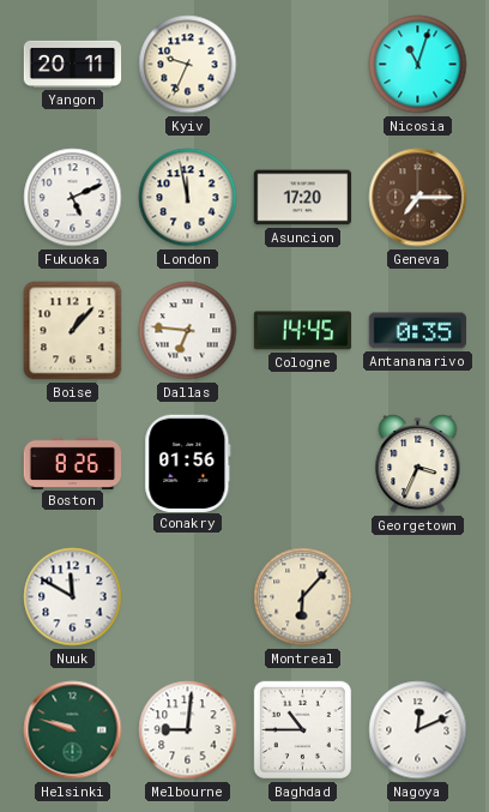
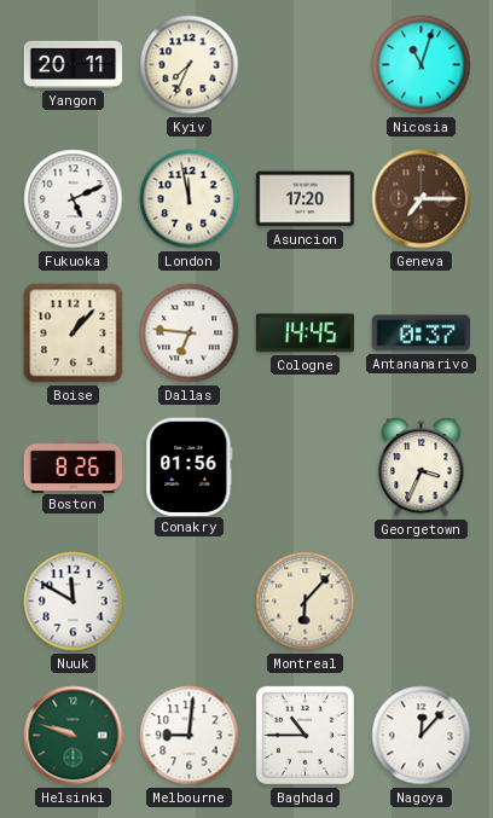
Kyiv: 9:34 -> 7:34
Antananarivo: 0:35 -> 0:37
Nagoya: 12:11 -> 12:07
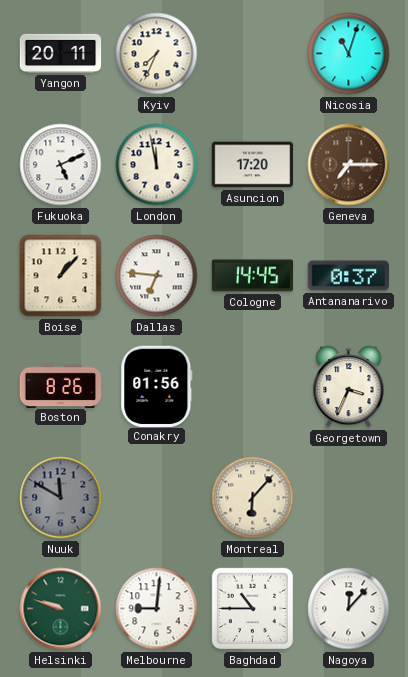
Nuuk dial: white -> grey
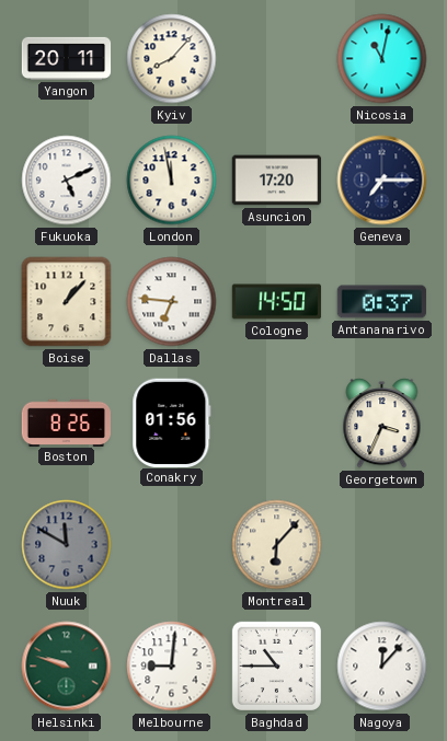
Kyiv: 7:34 -> 8:07
Nicosia: 11:03 -> 11:02
Geneva dial: brown -> navy
Cologne: 14:45 -> 14:50
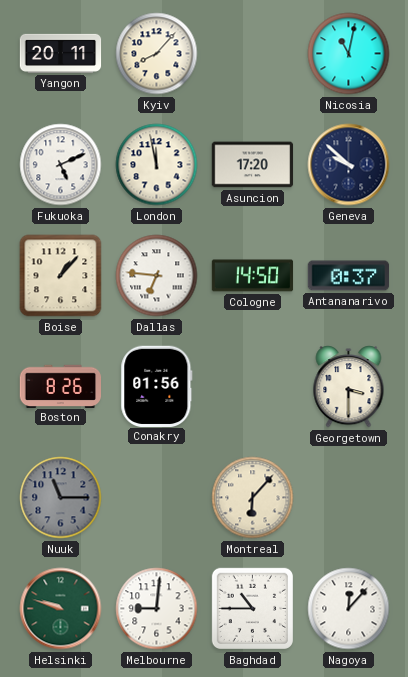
Geneva: 7:15 -> 9:52
Georgetown: 3:34 -> 3:30
Nuuk: 11:50 -> 11:15
